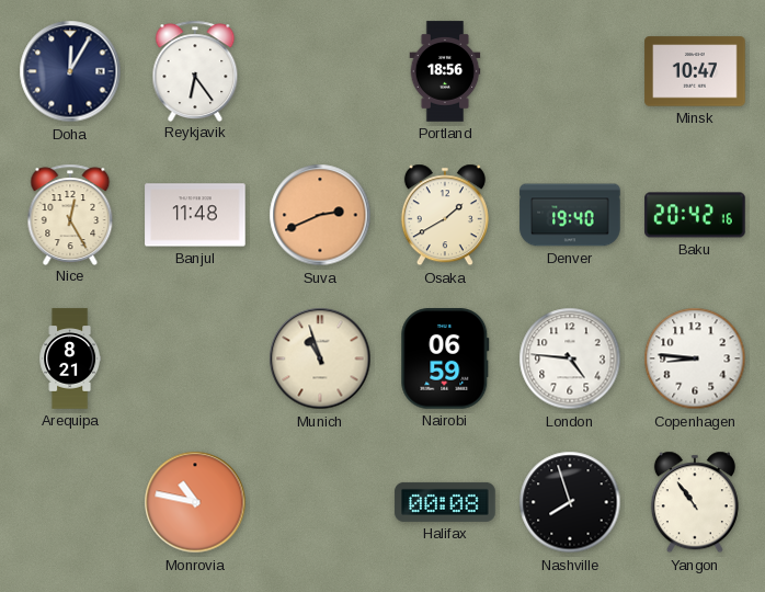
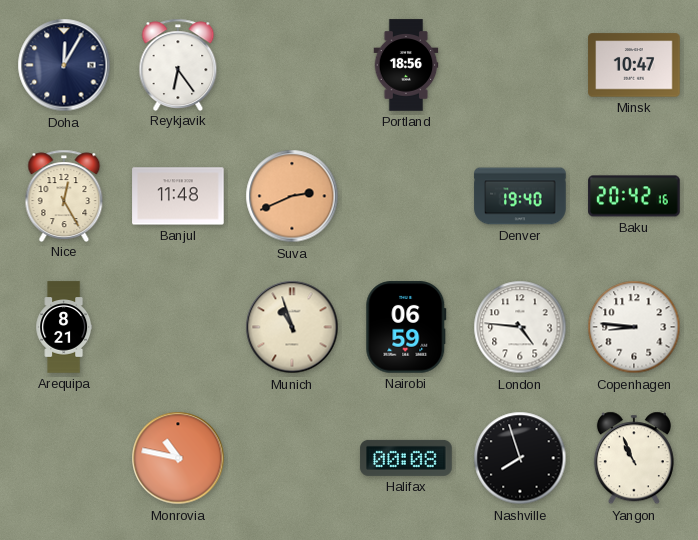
Osaka: 1:40 -> none
Yangon: 10:54 -> 10:56
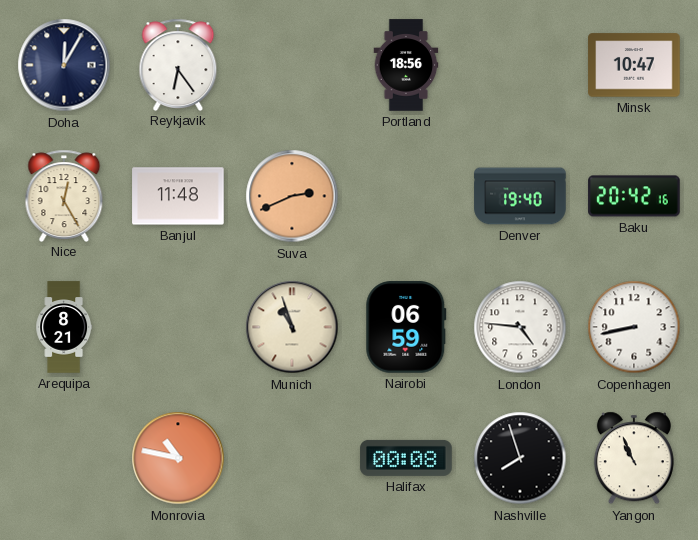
Copenhagen: 8:46 -> 8:43
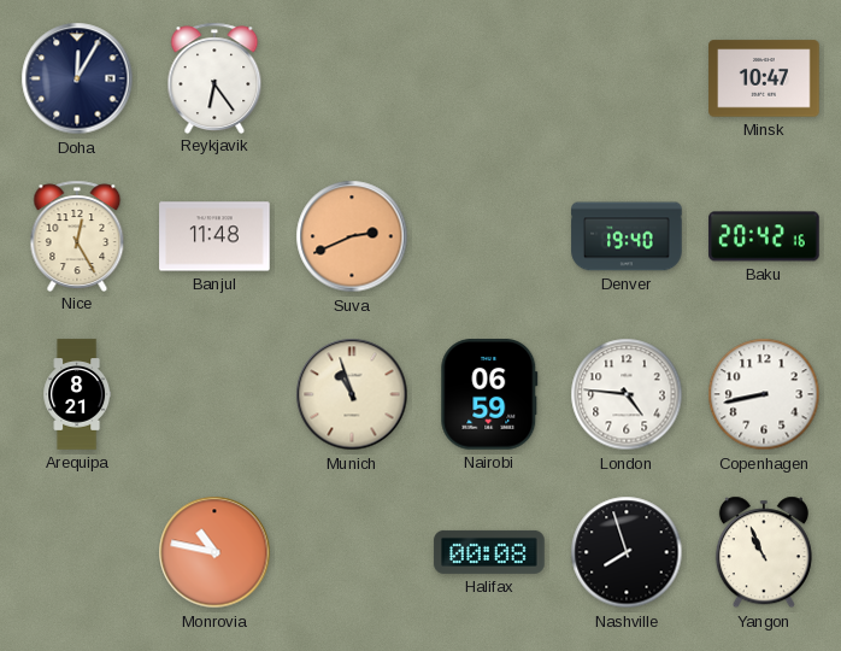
Portland: 18:56 -> none
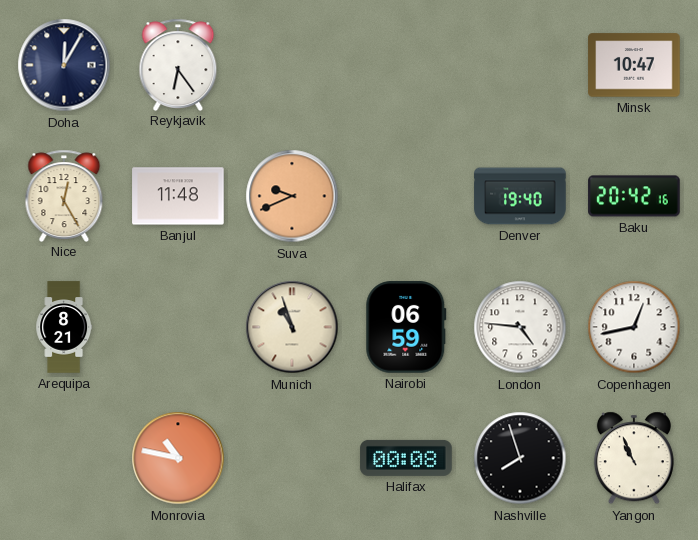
Suva: 2:41 -> 9:41
Copenhagen: 8:43 -> 12:43
